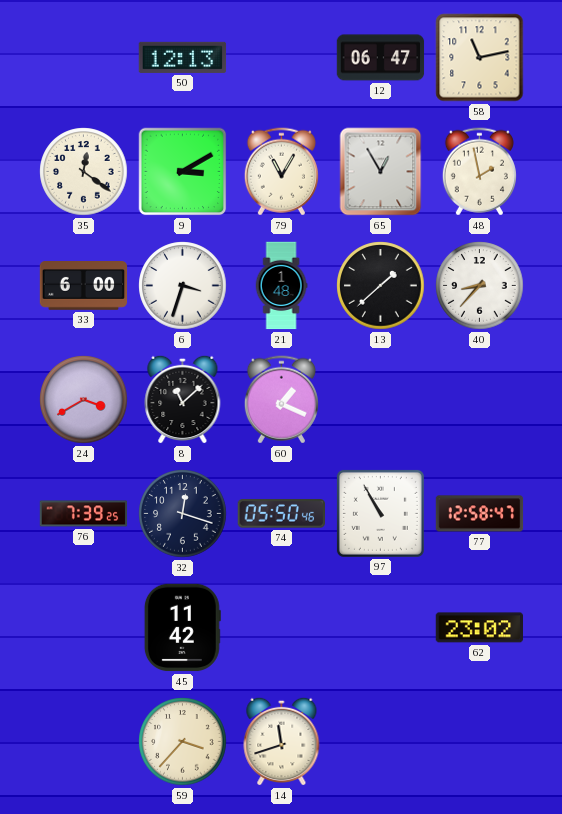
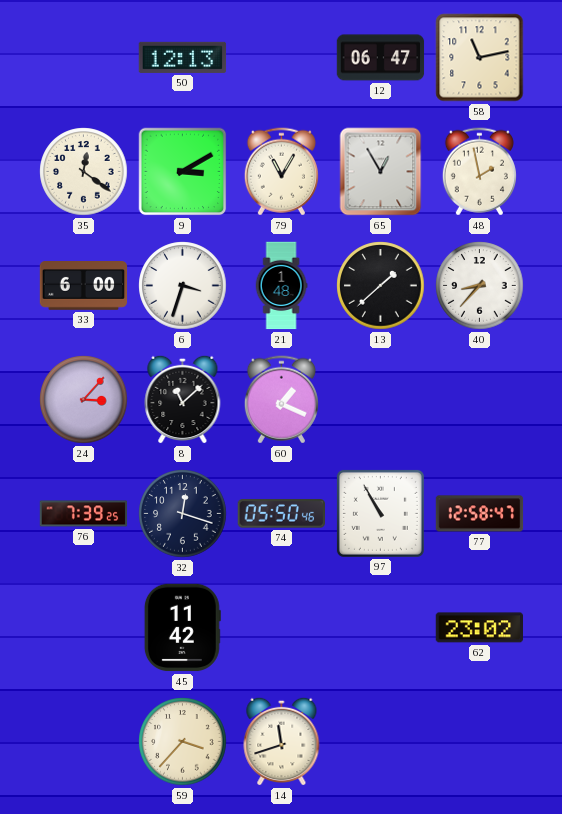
24: 3:40 -> 3:07
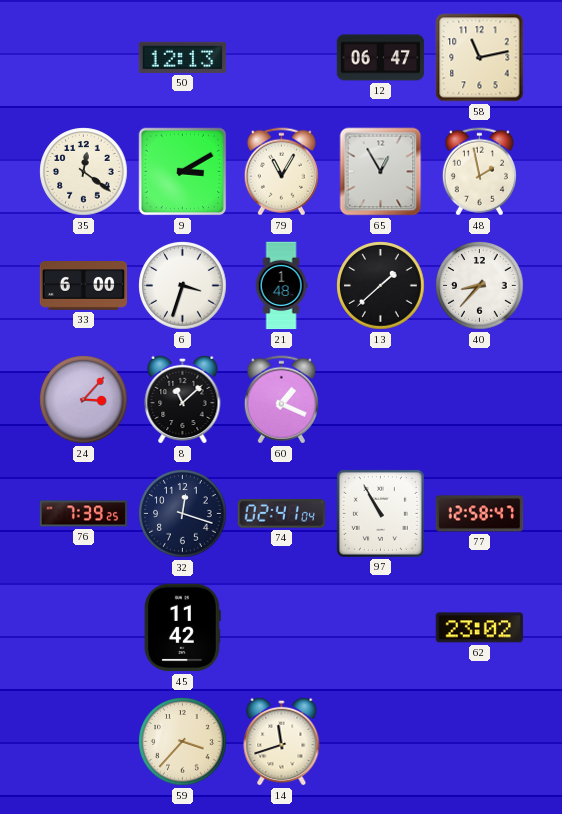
74: 05:50 -> 02:41
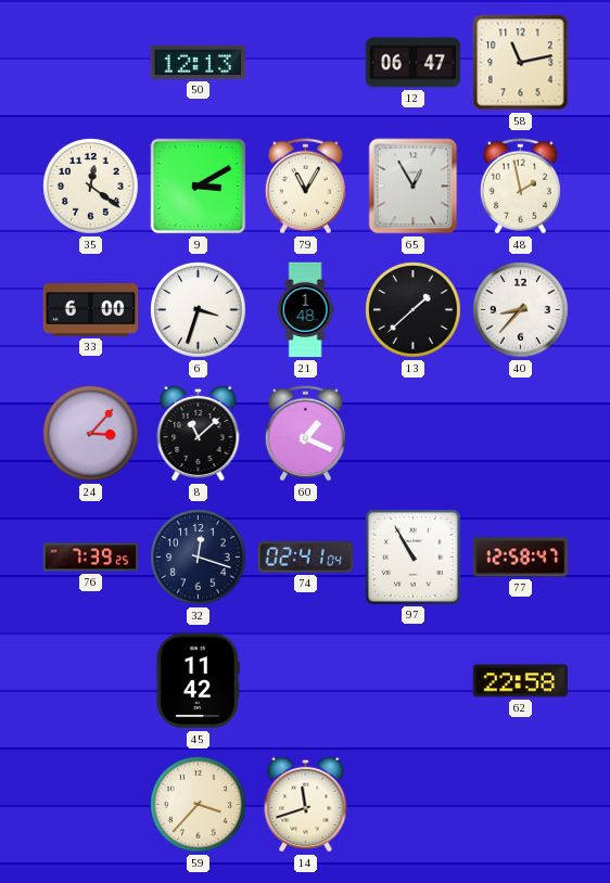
62: 23:02 -> 22:58
